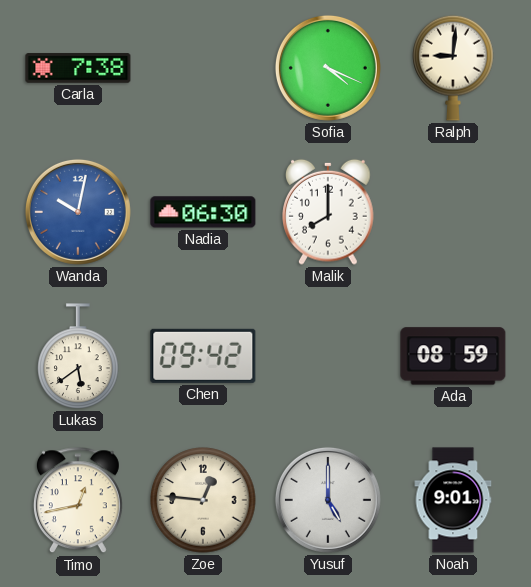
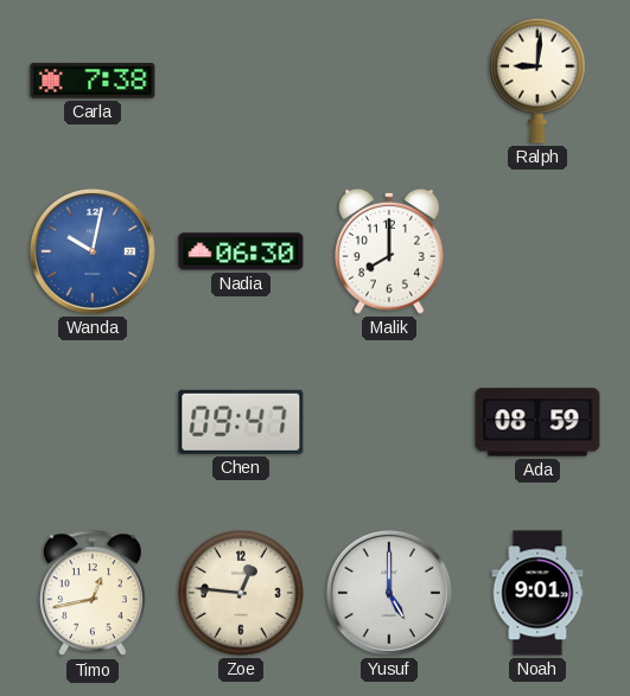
Sofia: 4:19 -> none
Lukas: 5:39 -> none
Chen: 09:42 -> 09:47
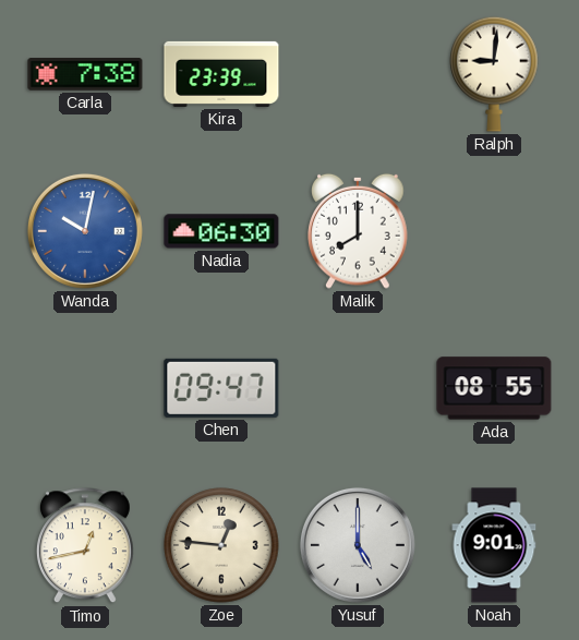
Kira: none -> 23:39
Ada: 08:59 -> 08:55
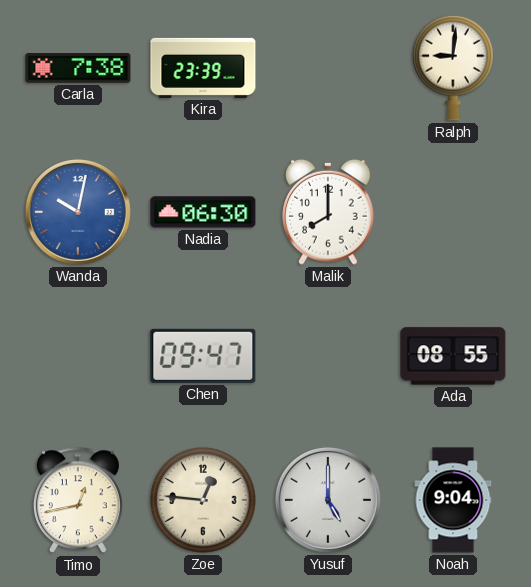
Noah: 9:01 -> 9:04
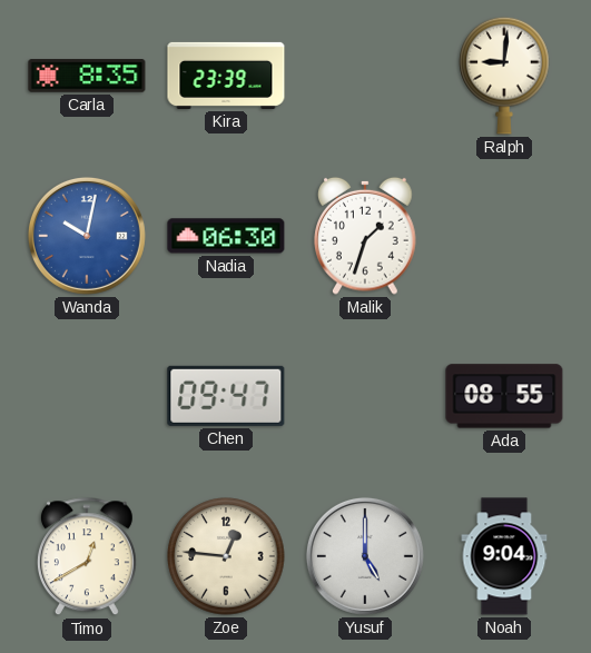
Carla: 7:38 -> 8:35
Malik: 8:00 -> 1:33
Timo: 12:43 -> 12:40
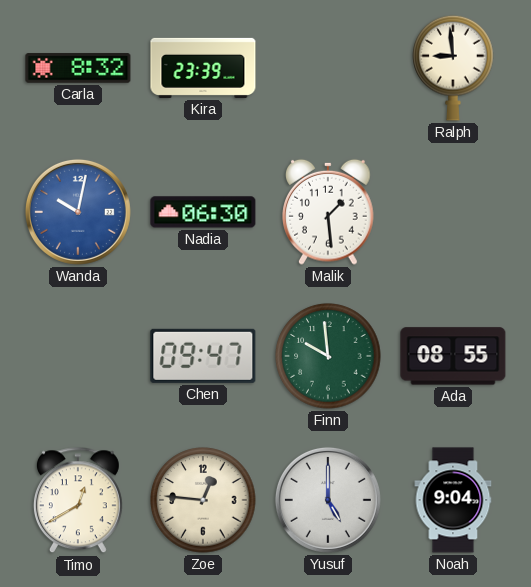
Carla: 8:35 -> 8:32
Ralph: 9:01 -> 8:59
Malik: 1:33 -> 1:29
Finn: none -> 9:59
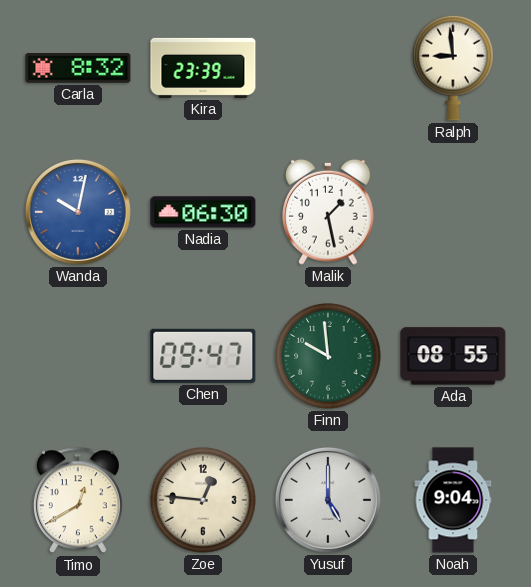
Malik: 1:29 -> 1:28
